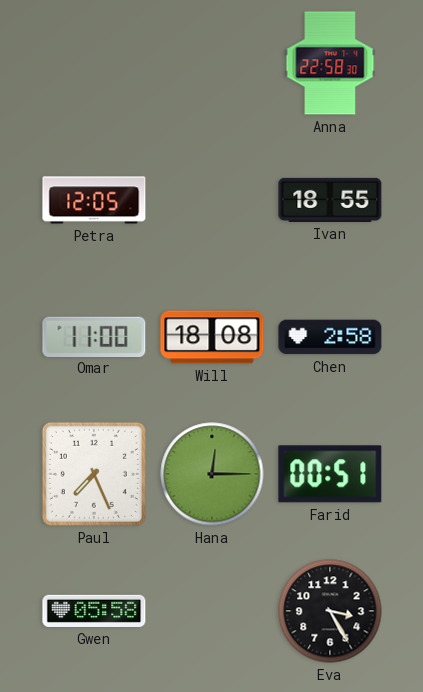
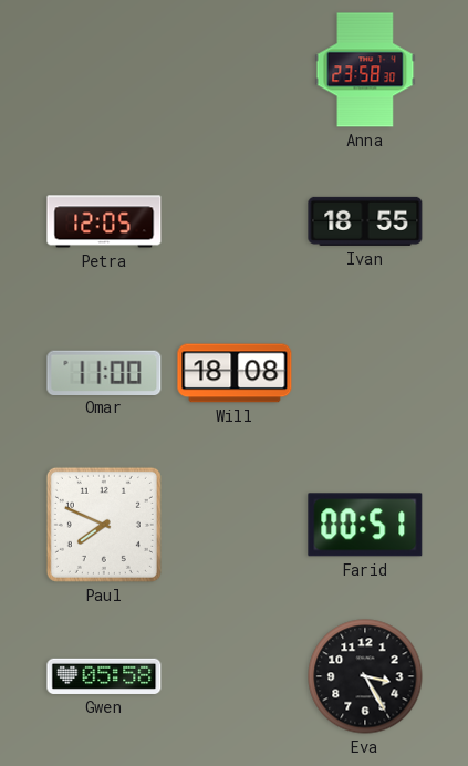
Anna: 22:58 -> 23:58
Chen: 2:58 -> none
Paul: 7:26 -> 7:49
Hana: 12:15 -> none
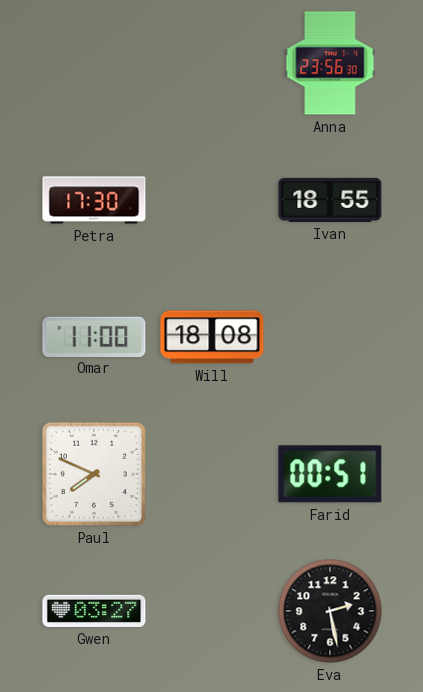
Anna: 23:58 -> 23:56
Petra: 12:05 -> 17:30
Gwen: 05:58 -> 03:27
Eva: 3:25 -> 2:28
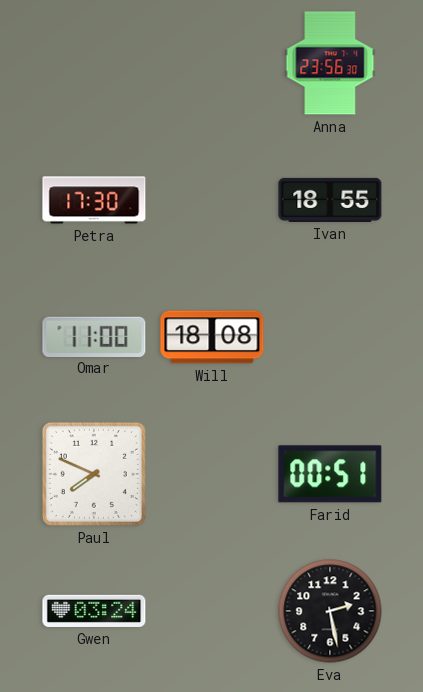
Gwen: 03:27 -> 03:24
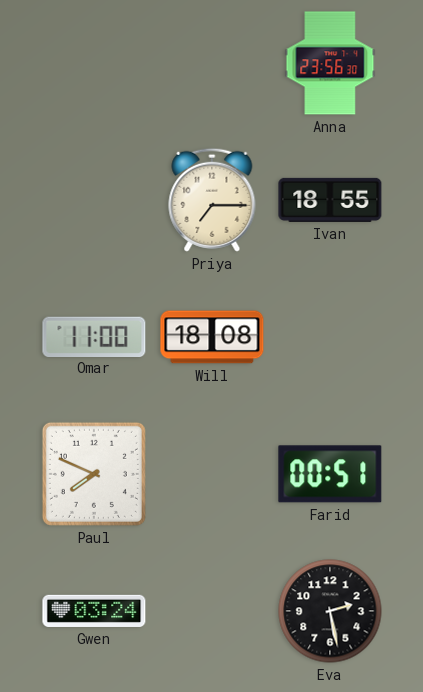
Petra: 17:30 -> none
Priya: none -> 7:15
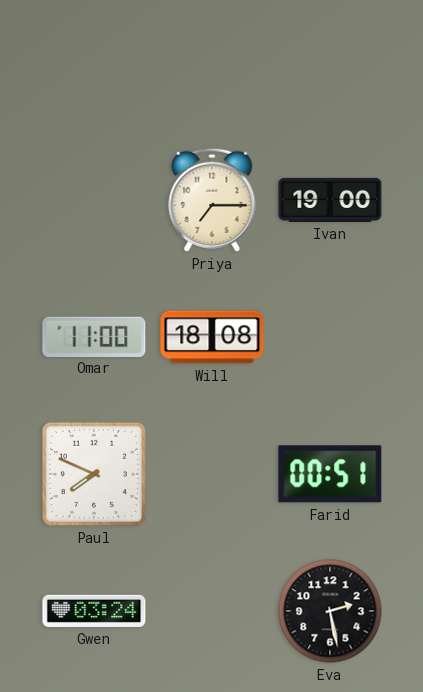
Anna: 23:56 -> none
Ivan: 18:55 -> 19:00
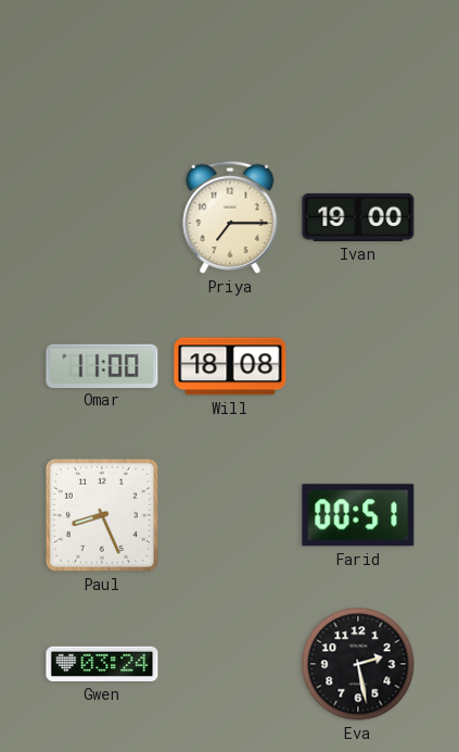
Paul: 7:49 -> 8:26
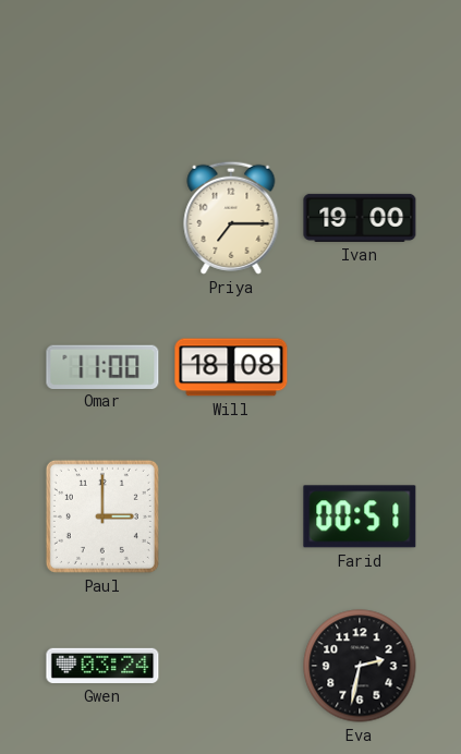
Paul: 8:26 -> 3:00
Eva: 2:28 -> 2:32
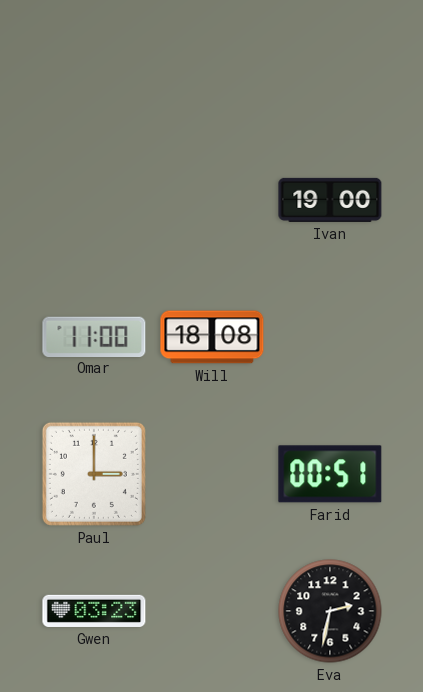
Priya: 7:15 -> none
Gwen: 03:24 -> 03:23
